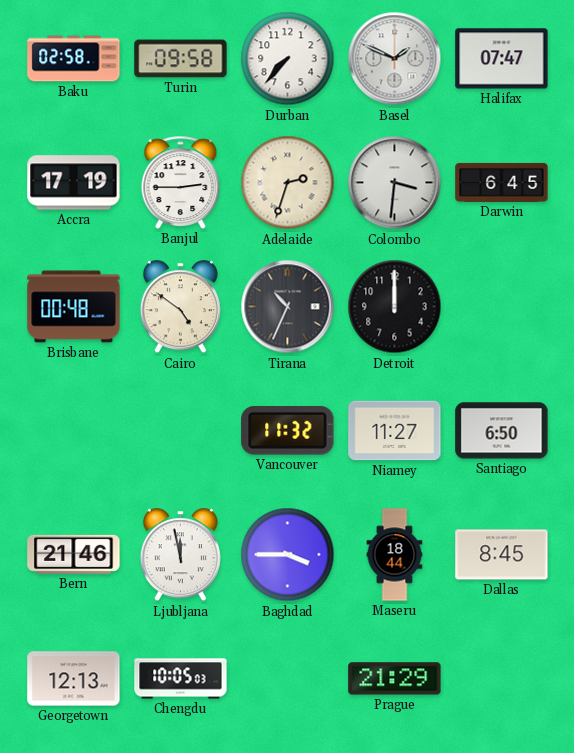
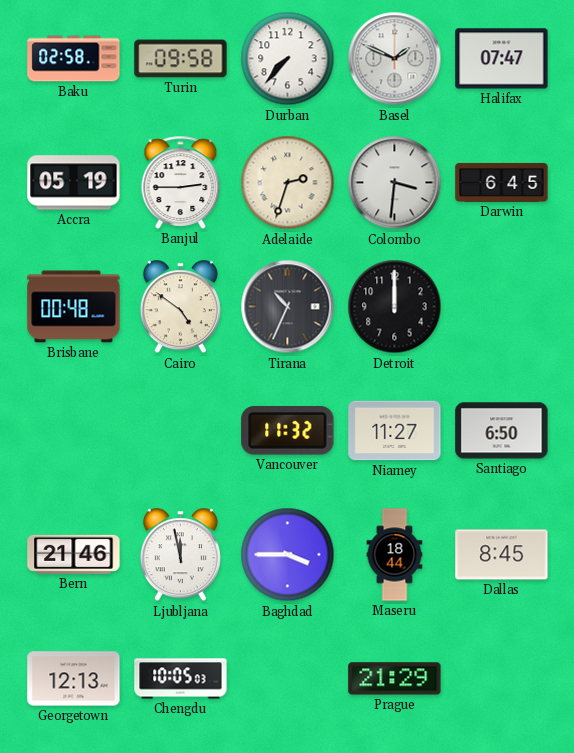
Accra: 17:19 -> 05:19
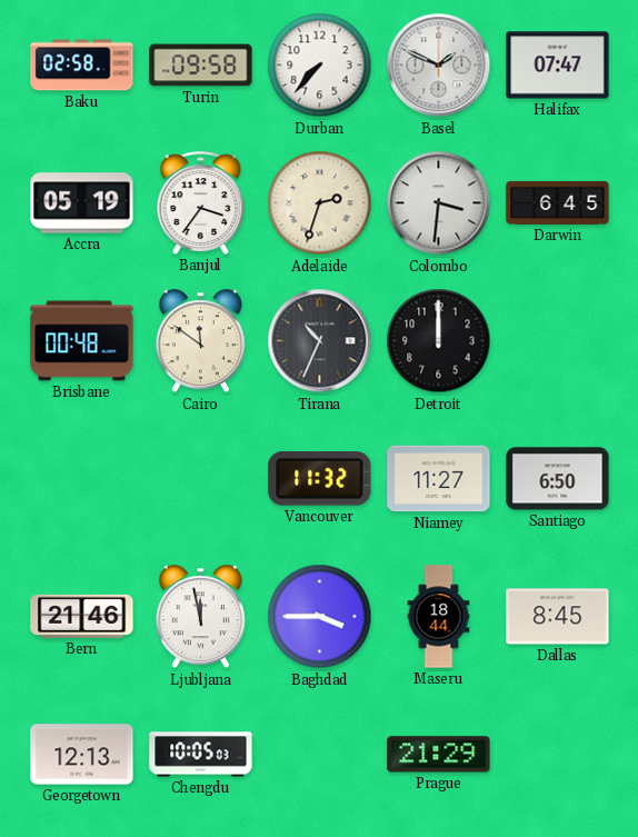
Banjul: 2:45 -> 3:36
Cairo: 4:51 -> 11:51
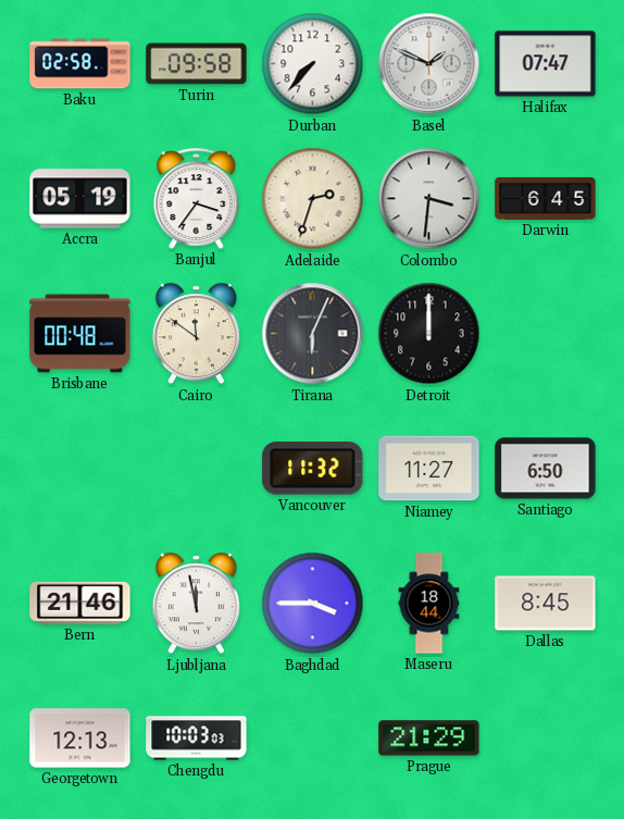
Tirana: 10:34 -> 6:04
Chengdu: 10:05 -> 10:03
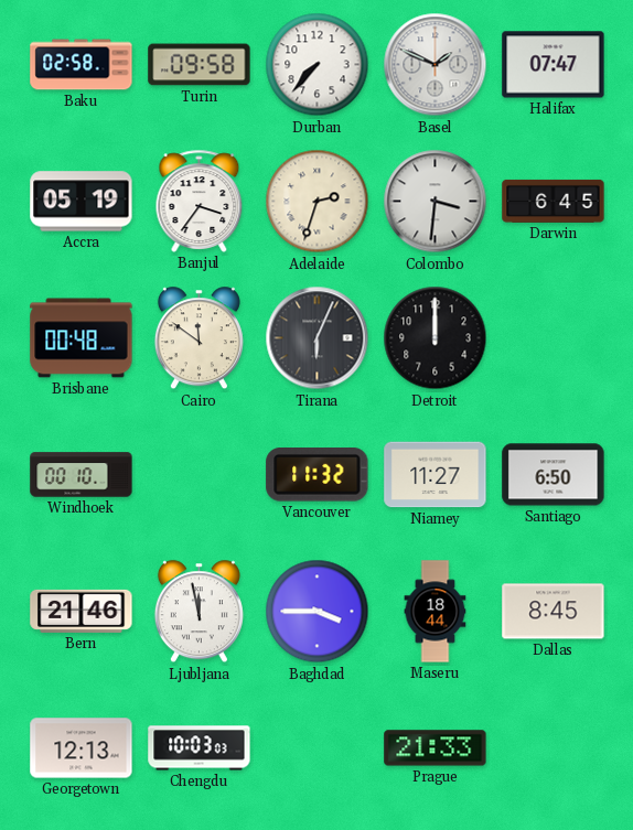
Windhoek: none -> 00:10
Prague: 21:29 -> 21:33
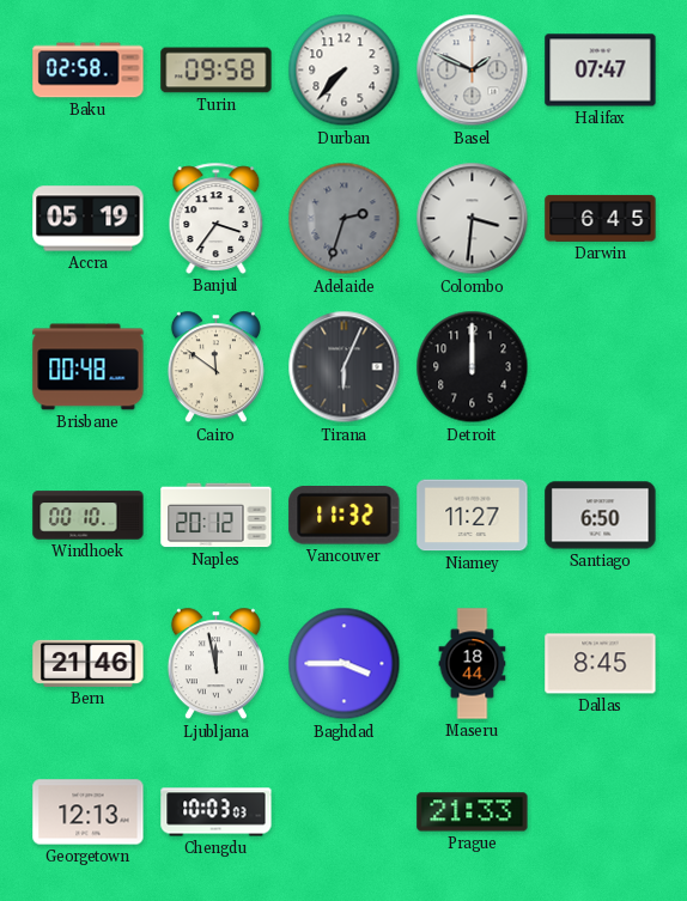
Adelaide dial: cream -> grey
Naples: none -> 20:12
